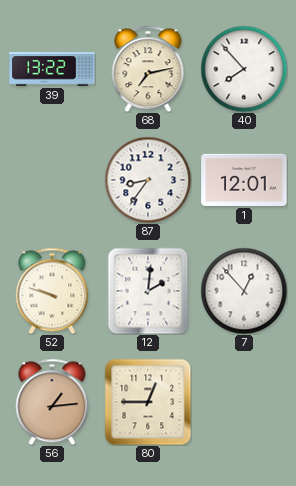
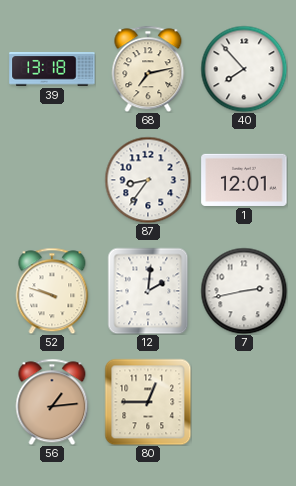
39: 13:22 -> 13:18
7: 12:53 -> 2:43
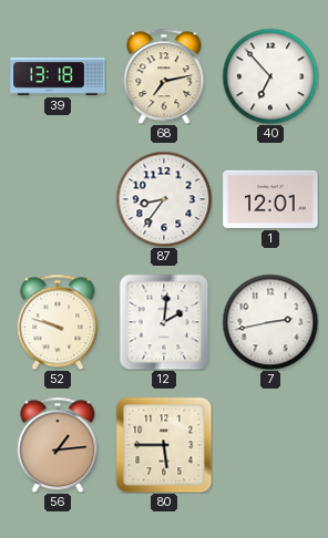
40: 7:53 -> 6:53
80: 12:45 -> 5:45
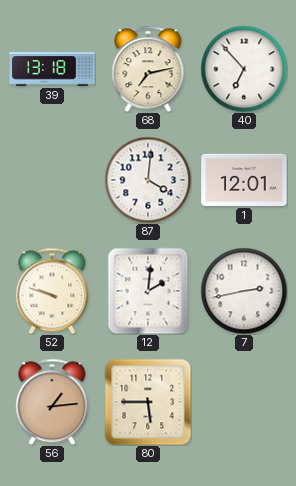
87: 8:36 -> 4:01
